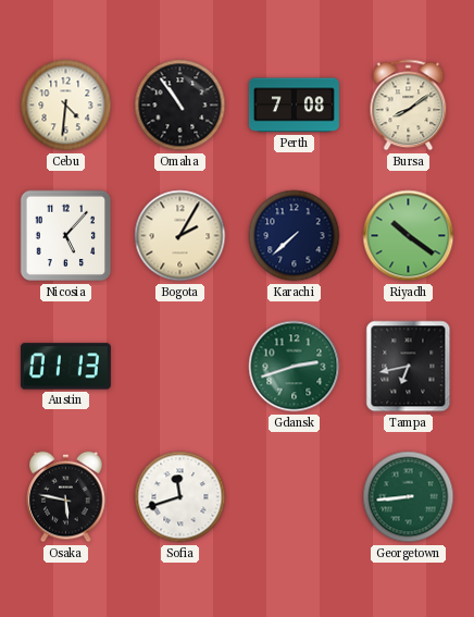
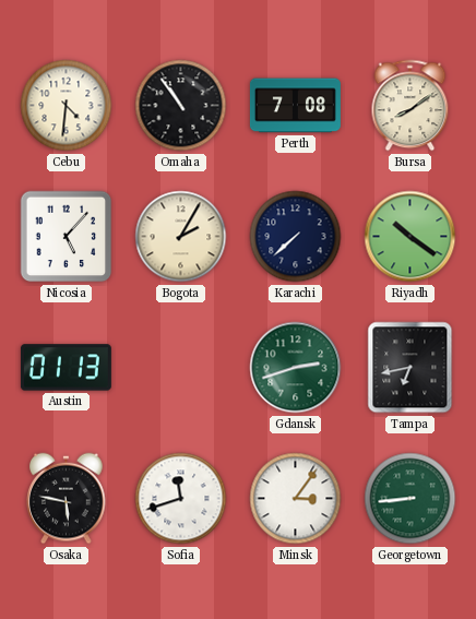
Minsk: none -> 3:06
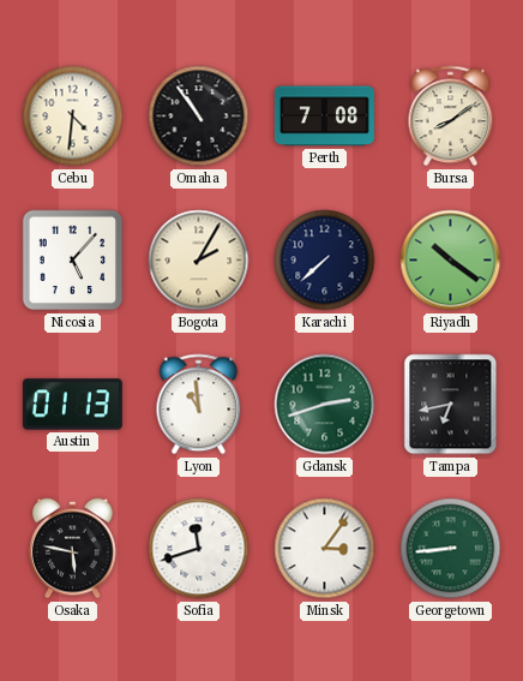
Lyon: none -> 10:59
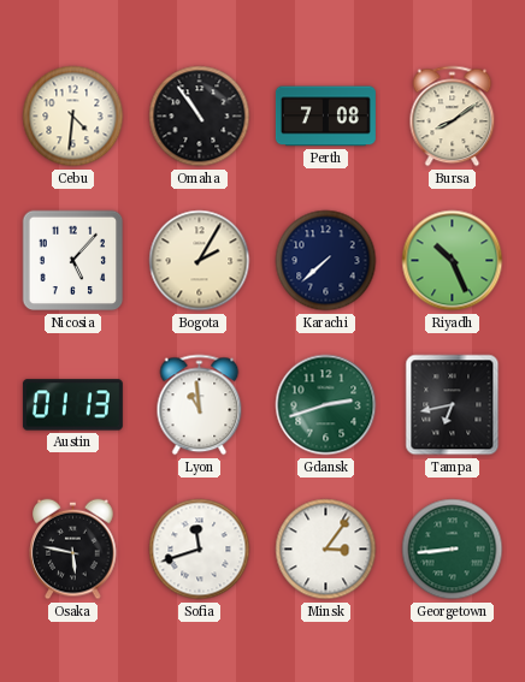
Riyadh: 10:21 -> 10:26
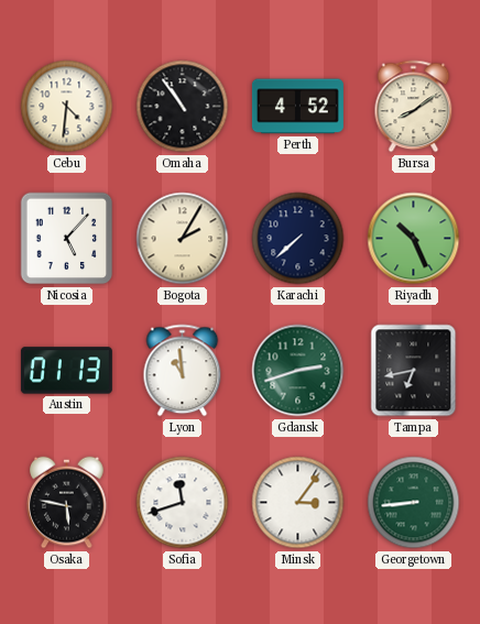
Perth: 7:08 -> 4:52
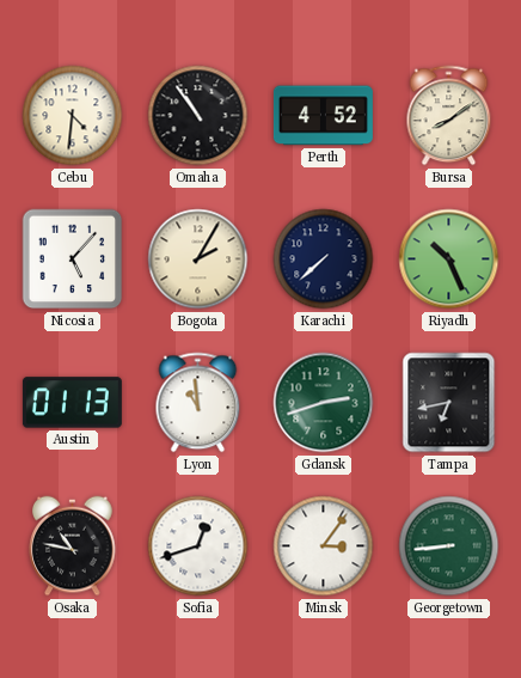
Osaka: 5:47 -> 10:47
Sofia: 11:42 -> 12:42
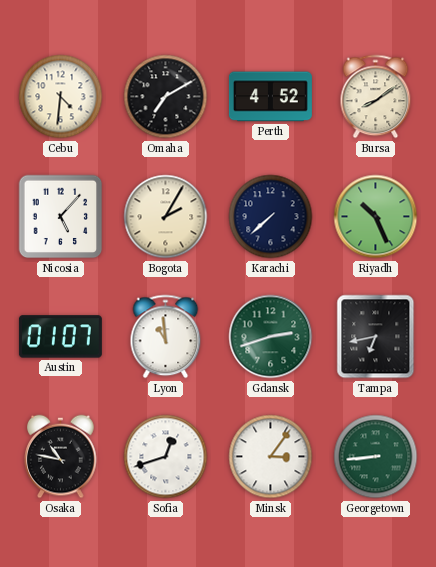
Omaha: 10:54 -> 7:10
Austin: 01:13 -> 01:07
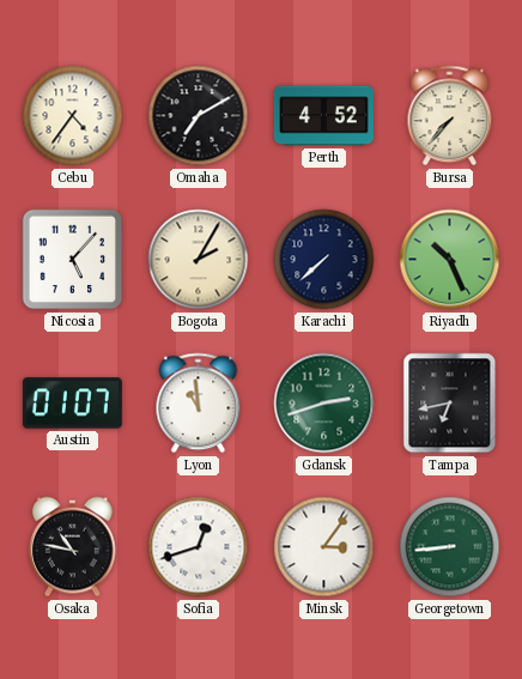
Cebu: 4:31 -> 4:36
Bursa: 8:09 -> 7:37
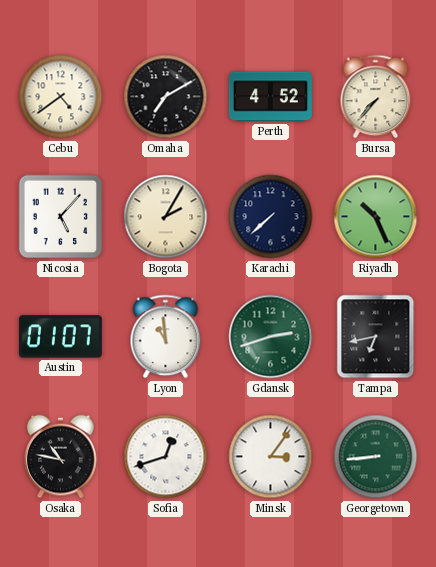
Cebu: 4:36 -> 4:39
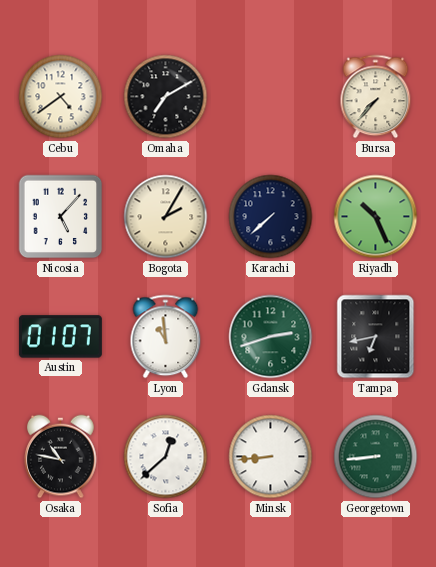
Perth: 4:52 -> none
Sofia: 12:42 -> 12:38
Minsk: 3:06 -> 8:44
